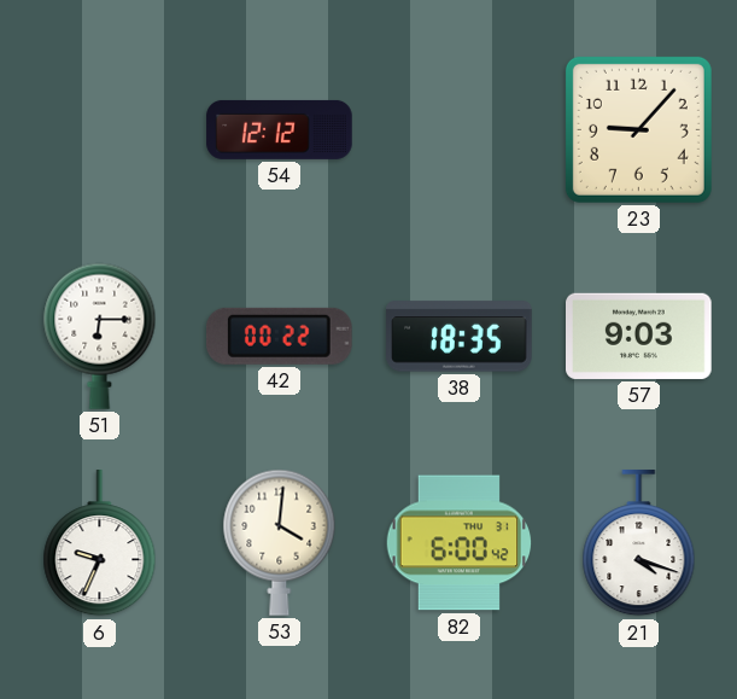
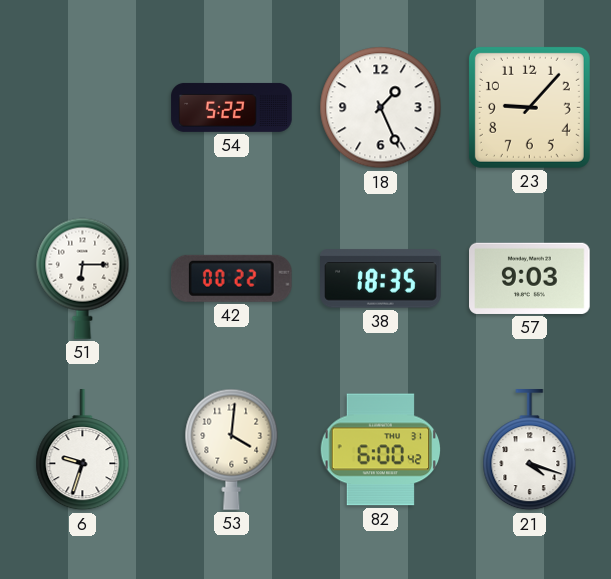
54: 12:12 -> 5:22
18: none -> 1:26
6: 9:34 -> 9:33
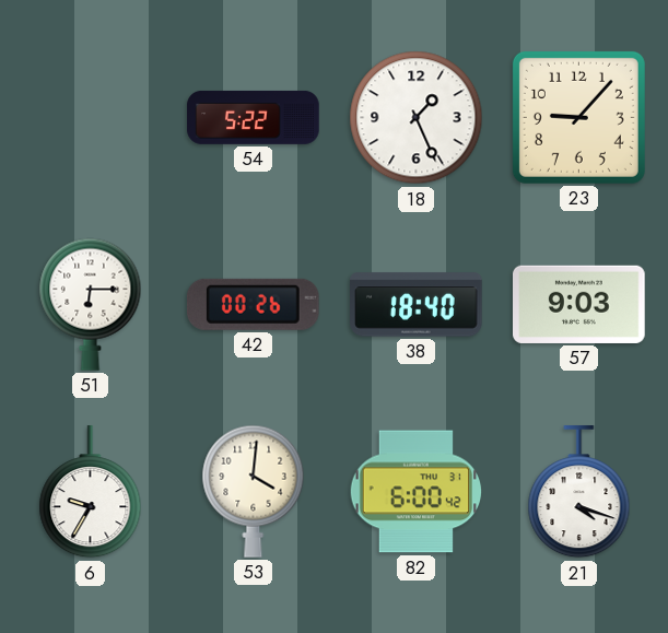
42: 00:22 -> 00:26
38: 18:35 -> 18:40
6: 9:33 -> 9:35
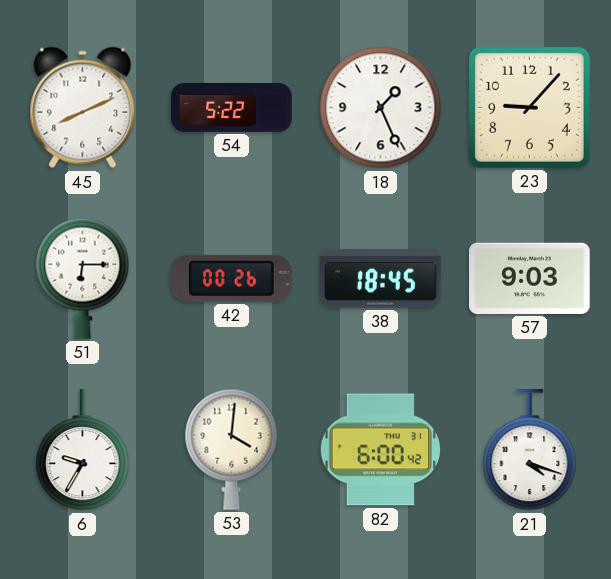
45: none -> 8:11
38: 18:40 -> 18:45
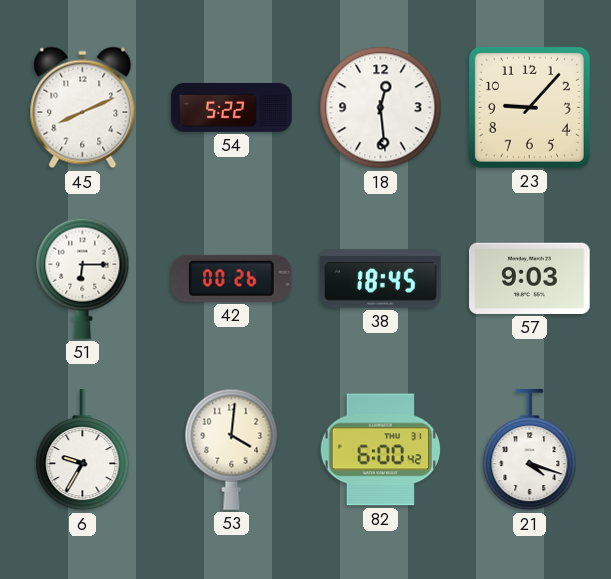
18: 1:26 -> 12:29
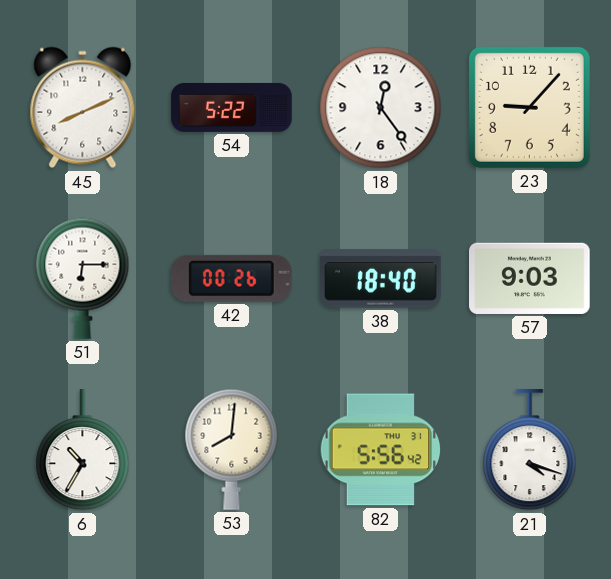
18: 12:29 -> 12:24
38: 18:45 -> 18:40
6: 9:35 -> 10:35
53: 4:01 -> 8:01
82: 6:00 -> 5:56
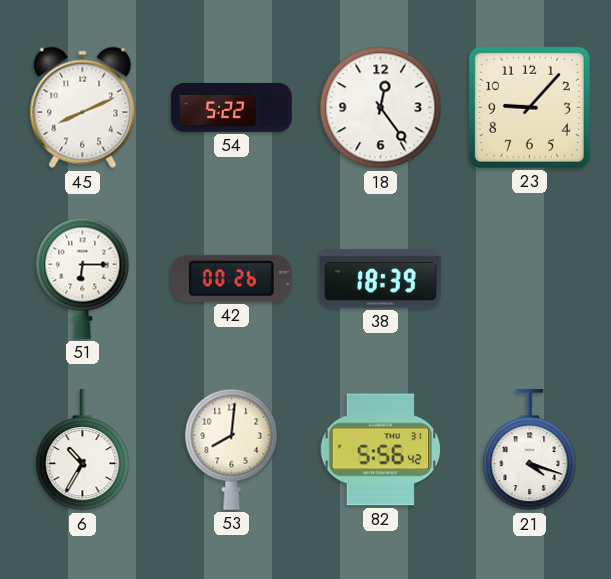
38: 18:40 -> 18:39
57: 9:03 -> none
